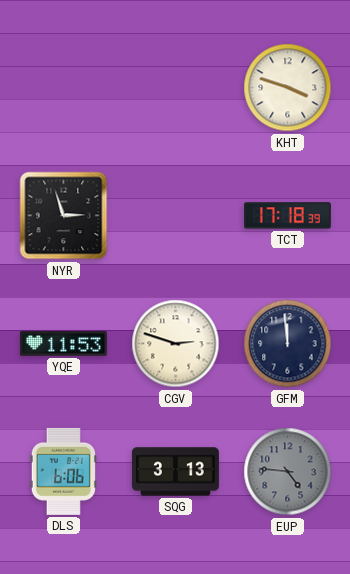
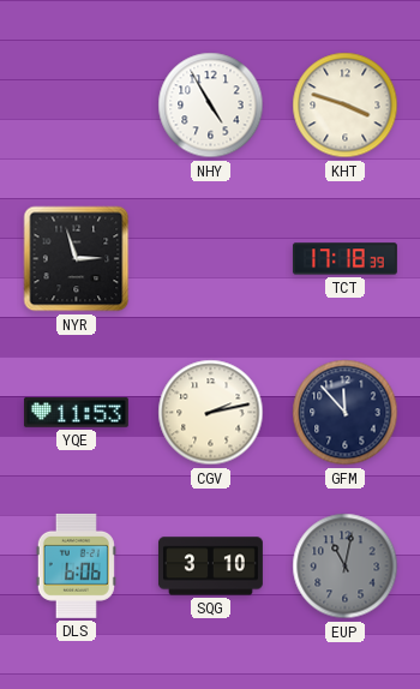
NHY: none -> 4:55
CGV: 2:48 -> 2:13
GFM: 11:59 -> 11:53
SQG: 3:13 -> 3:10
EUP: 4:46 -> 11:02
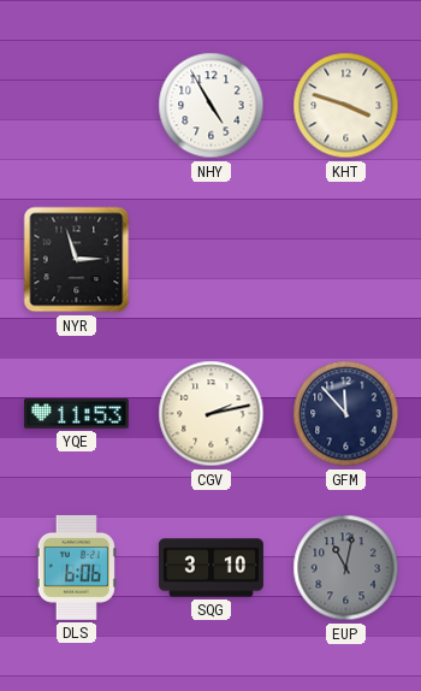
TCT: 17:18 -> none
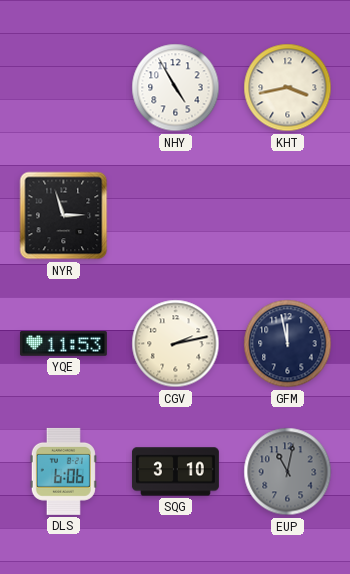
KHT: 3:48 -> 3:43
GFM: 11:53 -> 11:58
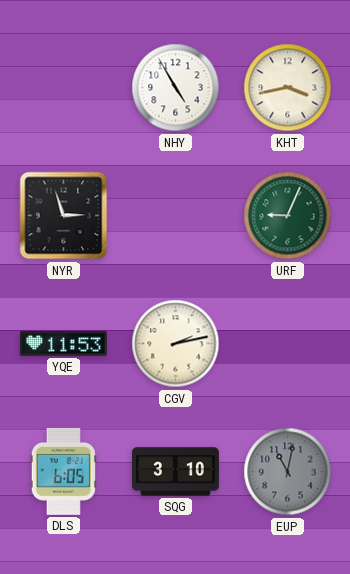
URF: none -> 9:04
GFM: 11:58 -> none
DLS: 6:06 -> 6:05
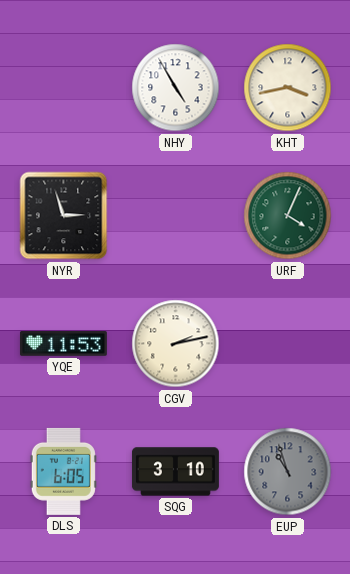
URF: 9:04 -> 4:04
EUP: 11:02 -> 10:57
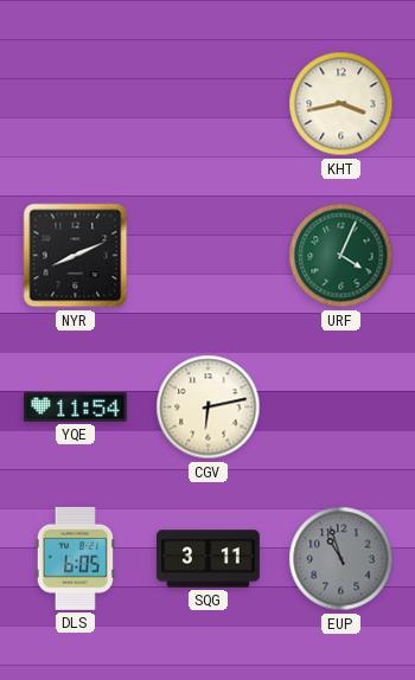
NHY: 4:55 -> none
NYR: 2:57 -> 8:11
YQE: 11:53 -> 11:54
CGV: 2:13 -> 6:13
SQG: 3:10 -> 3:11
